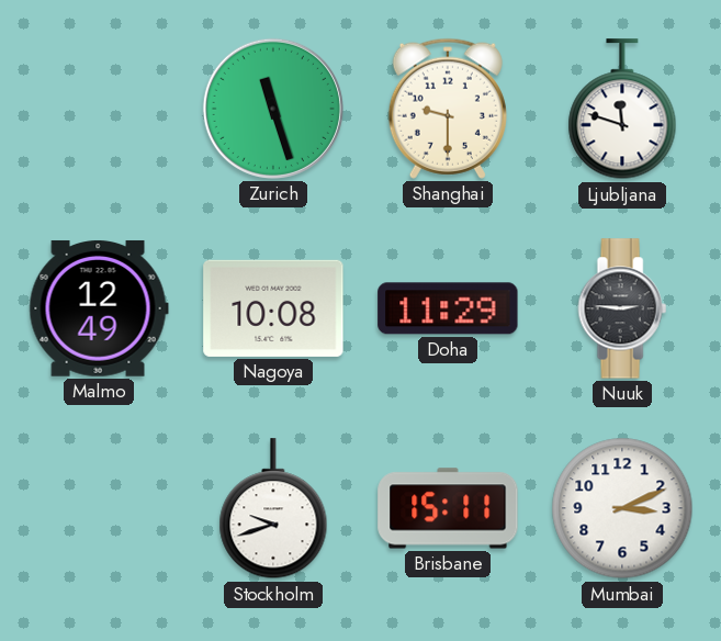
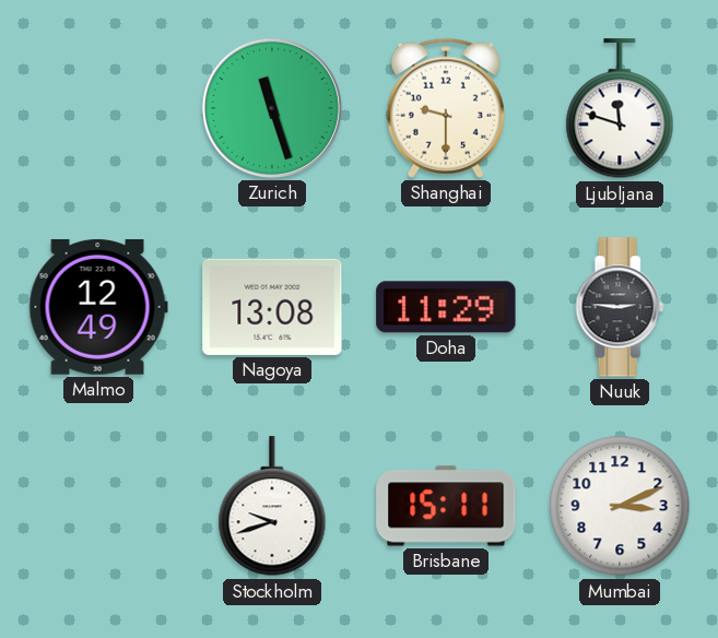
Nagoya: 10:08 -> 13:08
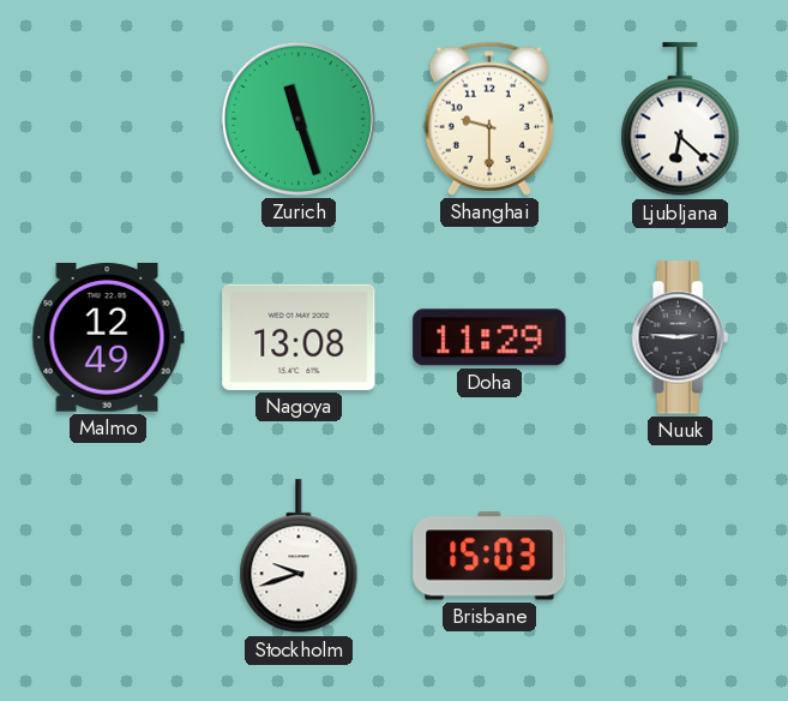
Ljubljana: 11:48 -> 6:22
Brisbane: 15:11 -> 15:03
Mumbai: 3:11 -> none
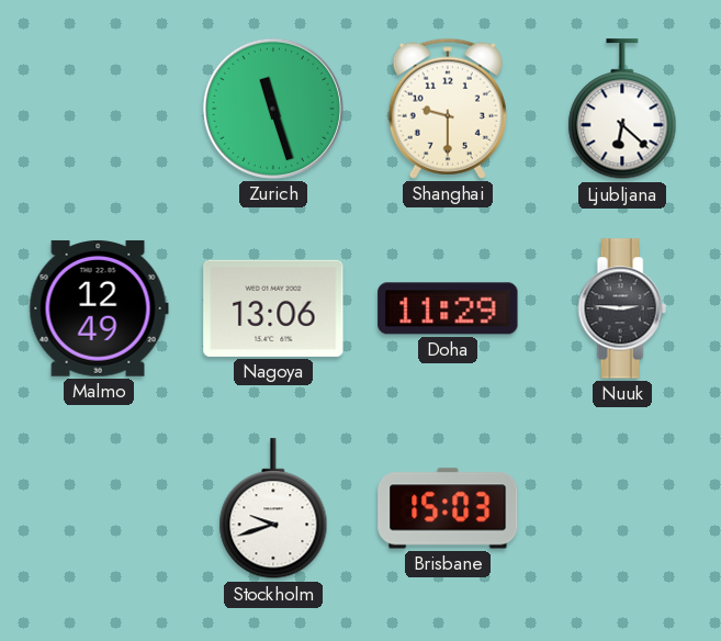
Nagoya: 13:08 -> 13:06
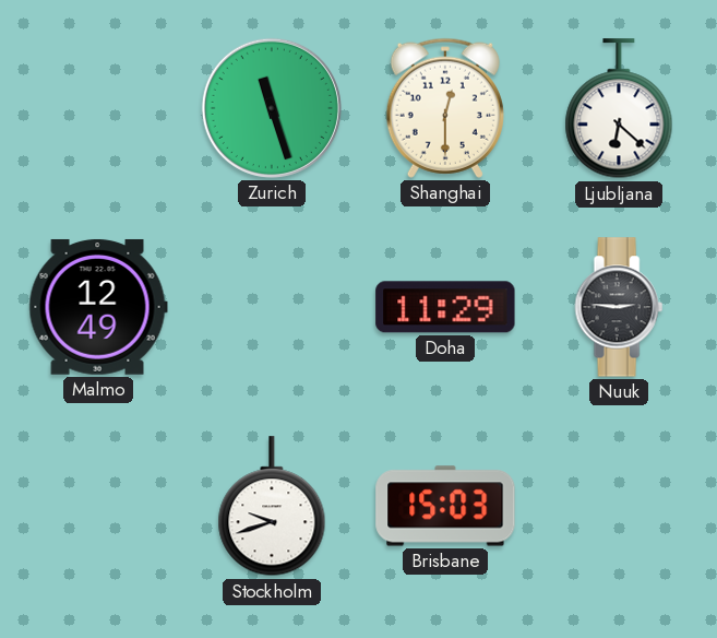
Shanghai: 9:30 -> 12:30
Nagoya: 13:06 -> none
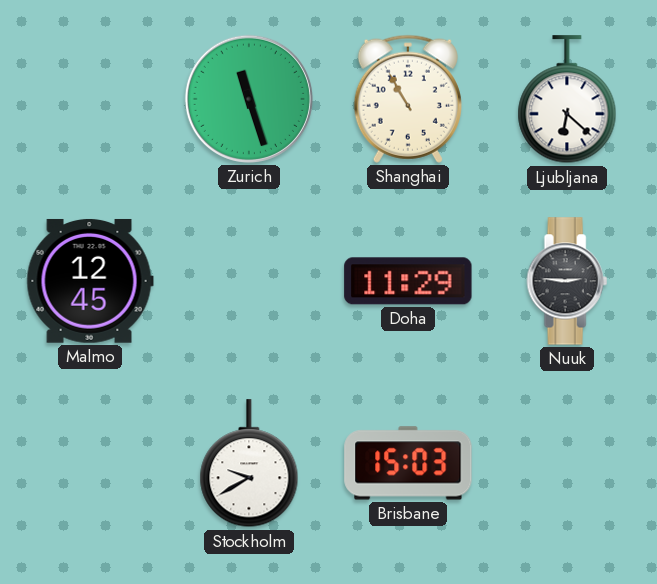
Shanghai: 12:30 -> 10:55
Malmo: 12:49 -> 12:45
Stockholm: 9:42 -> 9:40
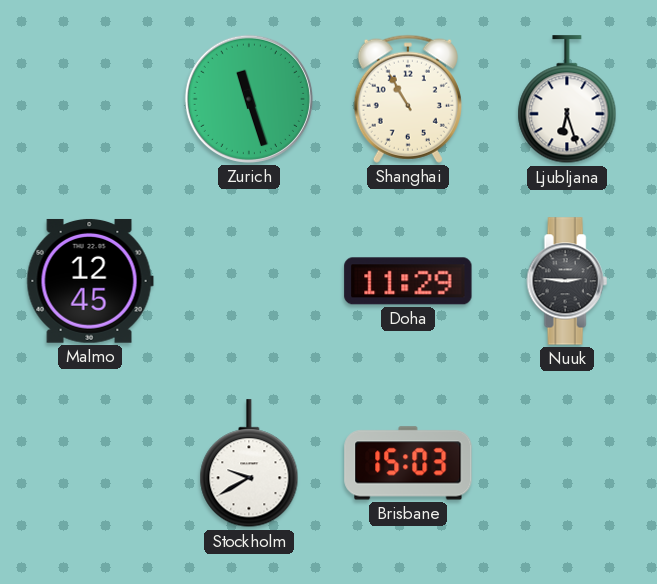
Ljubljana: 6:22 -> 6:27
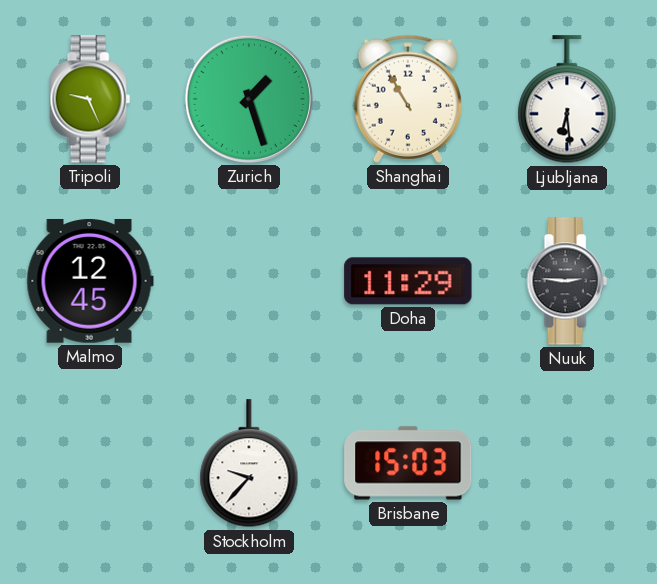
Tripoli: none -> 9:26
Zurich: 11:27 -> 1:27
Ljubljana: 6:27 -> 6:29
Stockholm: 9:40 -> 9:37
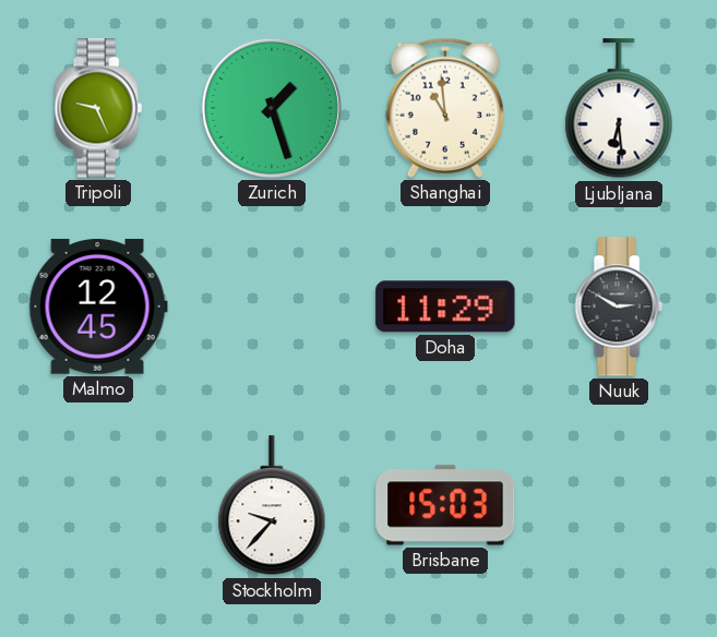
Shanghai: 10:55 -> 10:59
Nuuk: 2:46 -> 2:50
